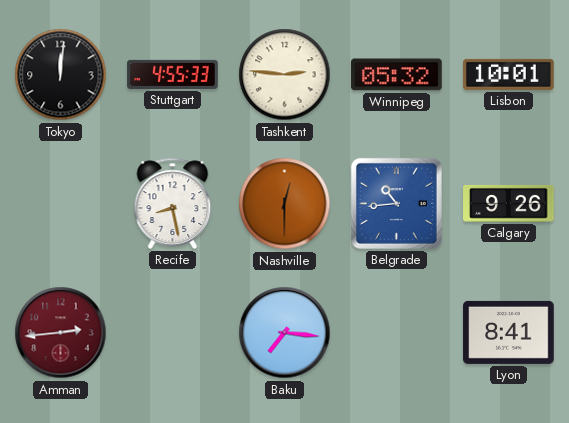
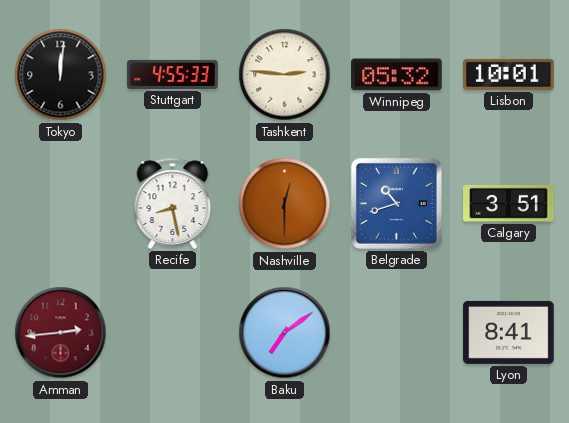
Belgrade: 10:44 -> 10:42
Calgary: 9:26 -> 3:51
Baku: 7:16 -> 7:09
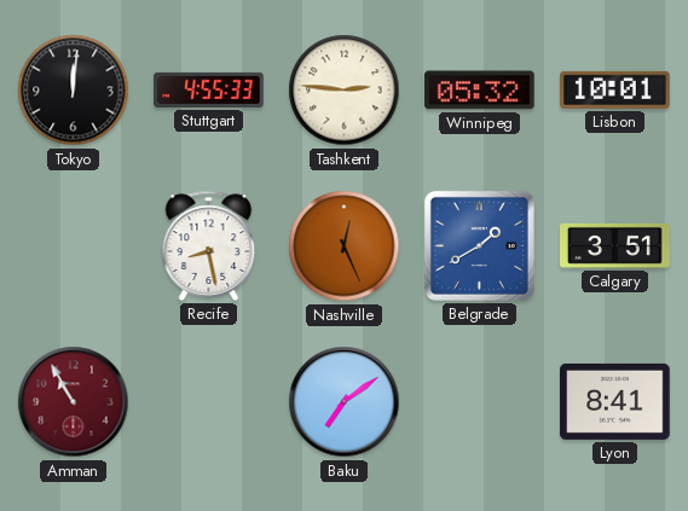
Nashville: 12:30 -> 12:26
Belgrade: 10:42 -> 1:40
Amman: 2:44 -> 10:55
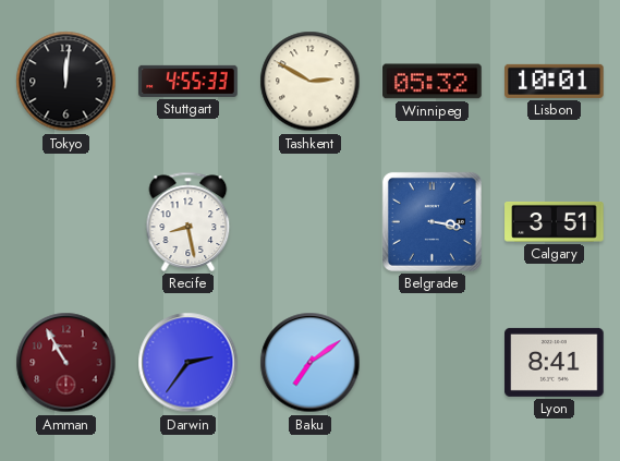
Tashkent: 2:46 -> 2:50
Nashville: 12:26 -> none
Belgrade: 1:40 -> 3:17
Darwin: none -> 2:36
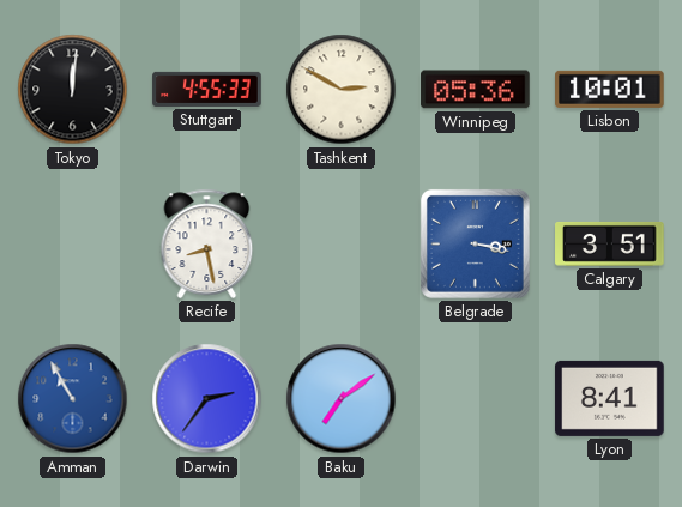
Winnipeg: 05:32 -> 05:36
Amman dial: burgundy -> blue
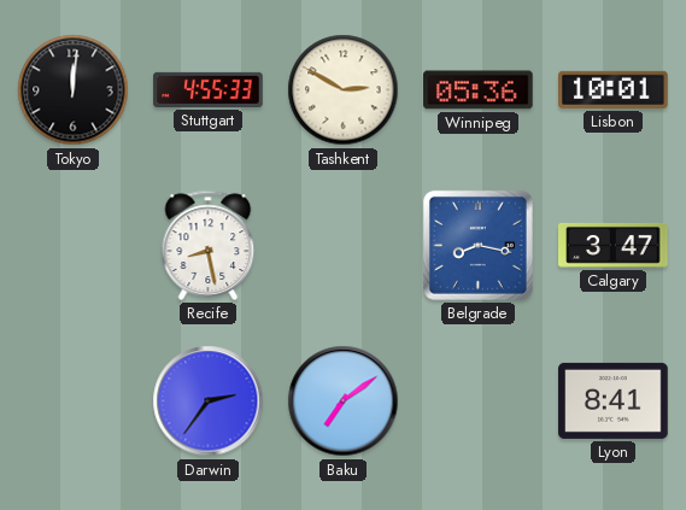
Belgrade: 3:17 -> 8:17
Calgary: 3:51 -> 3:47
Amman: 10:55 -> none
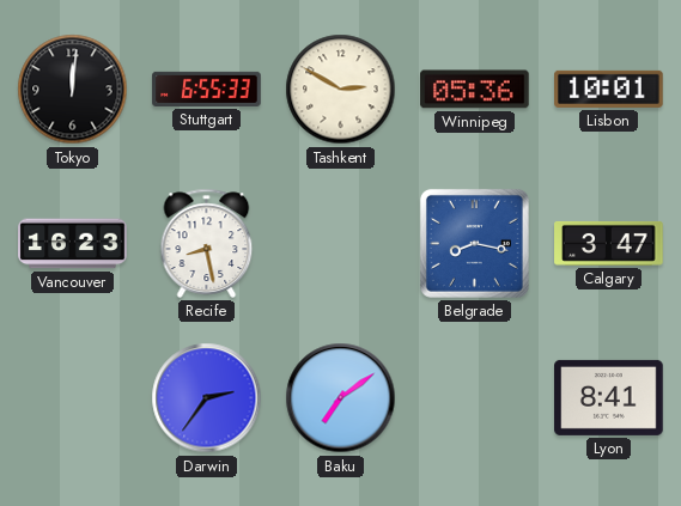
Stuttgart: 4:55 -> 6:55
Vancouver: none -> 16:23
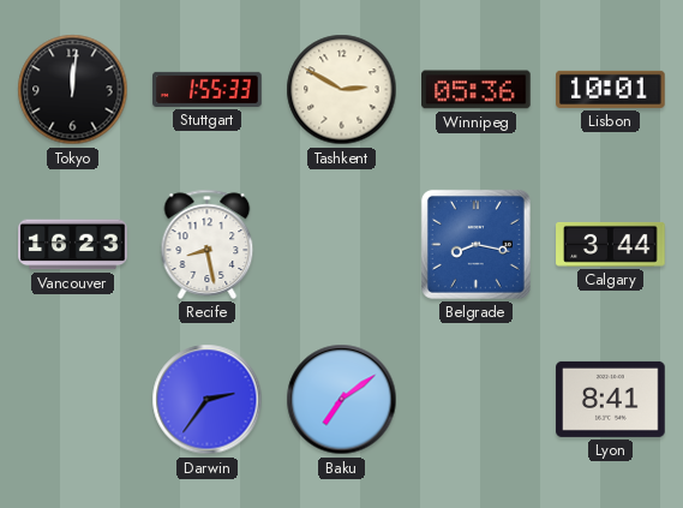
Stuttgart: 6:55 -> 1:55
Calgary: 3:47 -> 3:44
